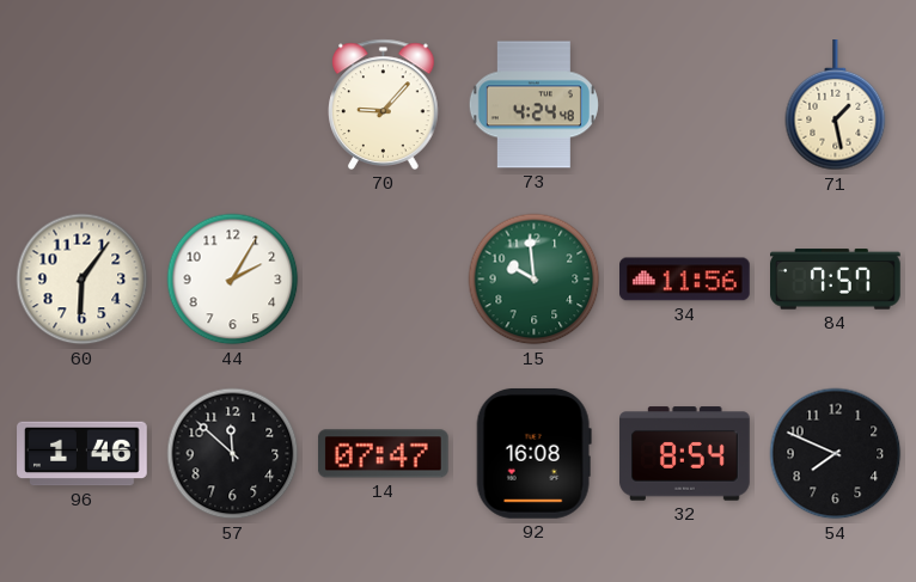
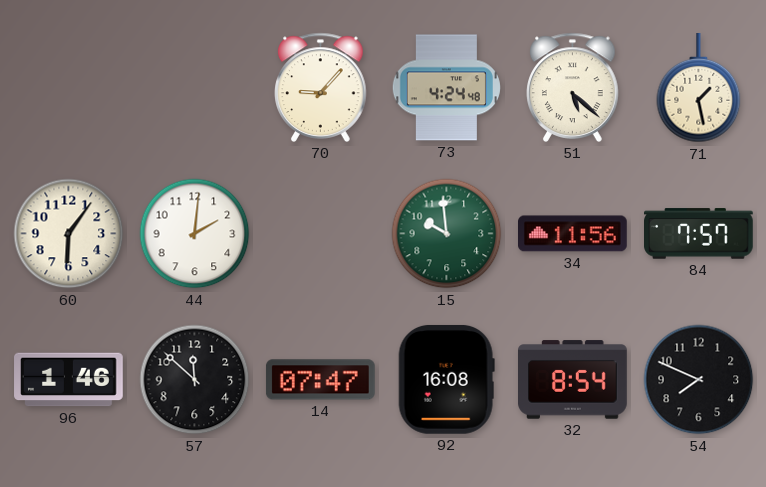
51: none -> 5:22
44: 2:05 -> 2:01
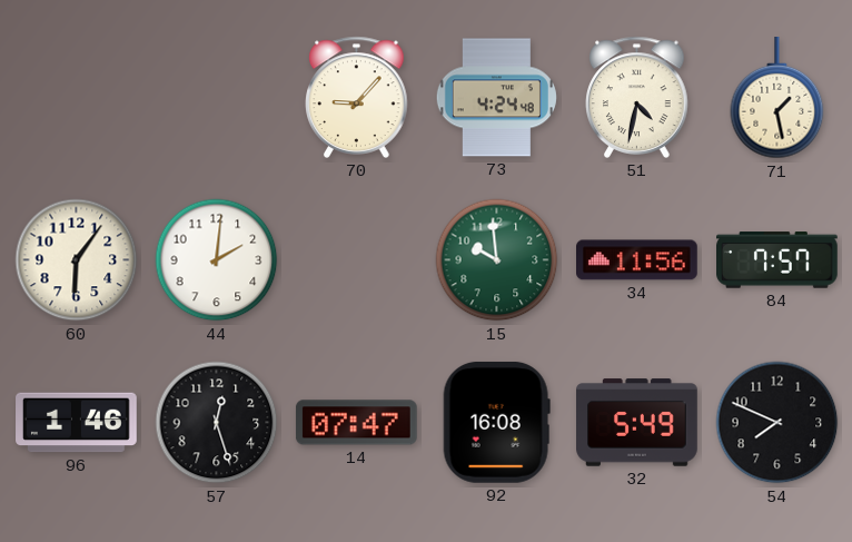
51: 5:22 -> 4:32
57: 11:52 -> 12:27
32: 8:54 -> 5:49
